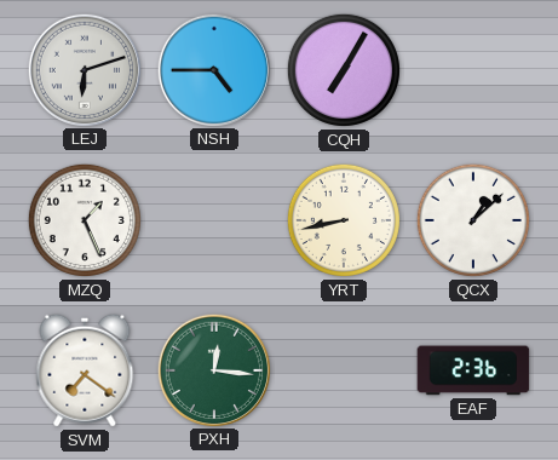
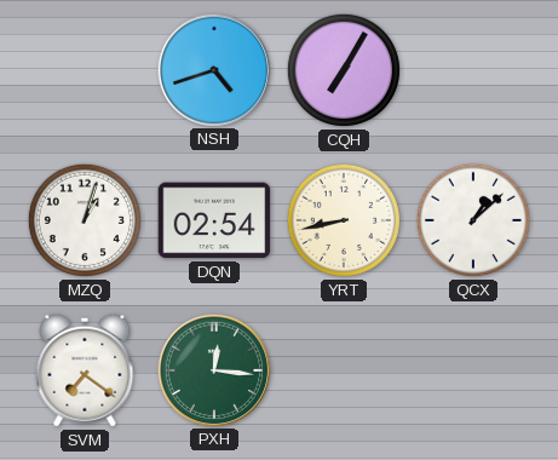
LEJ: 6:12 -> none
NSH: 4:45 -> 4:42
MZQ: 1:26 -> 1:03
DQN: none -> 02:54
EAF: 2:36 -> none
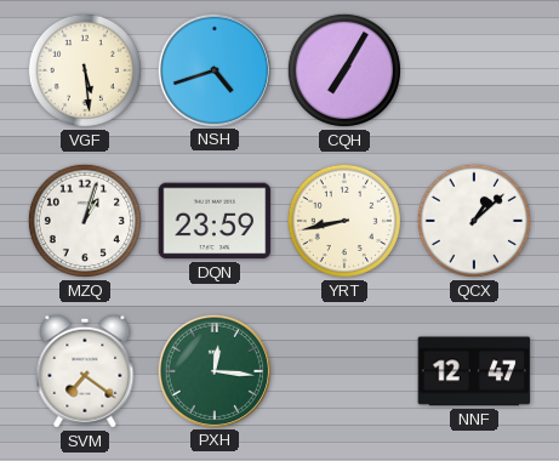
VGF: none -> 5:29
DQN: 02:54 -> 23:59
NNF: none -> 12:47
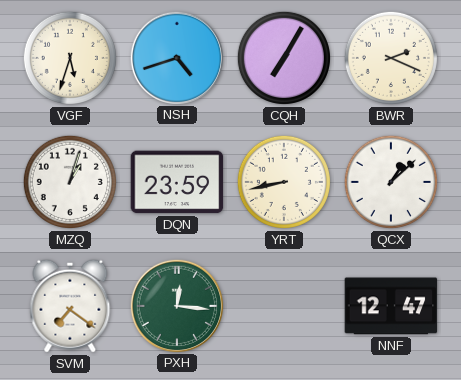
VGF: 5:29 -> 5:33
BWR: none -> 2:19
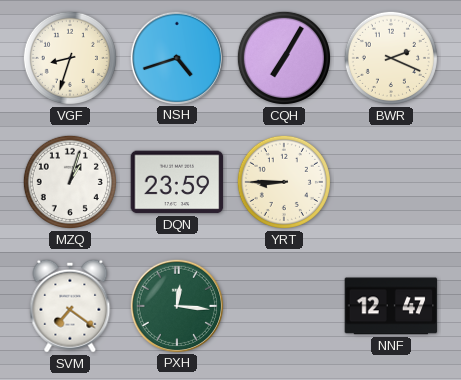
VGF: 5:33 -> 8:33
YRT: 8:43 -> 8:45
QCX: 1:08 -> none
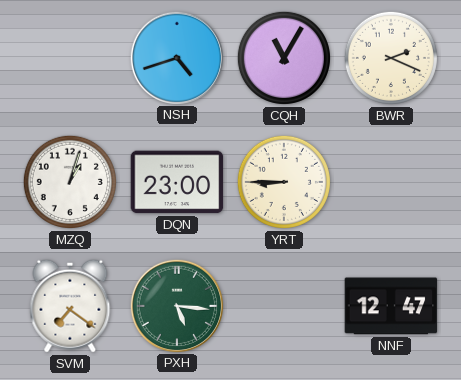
VGF: 8:33 -> none
CQH: 7:05 -> 11:05
DQN: 23:59 -> 23:00
PXH: 12:16 -> 5:16
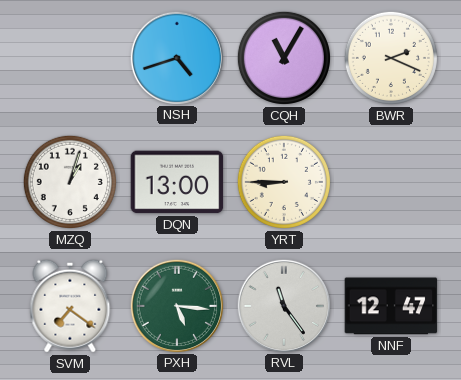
DQN: 23:00 -> 13:00
RVL: none -> 11:24
